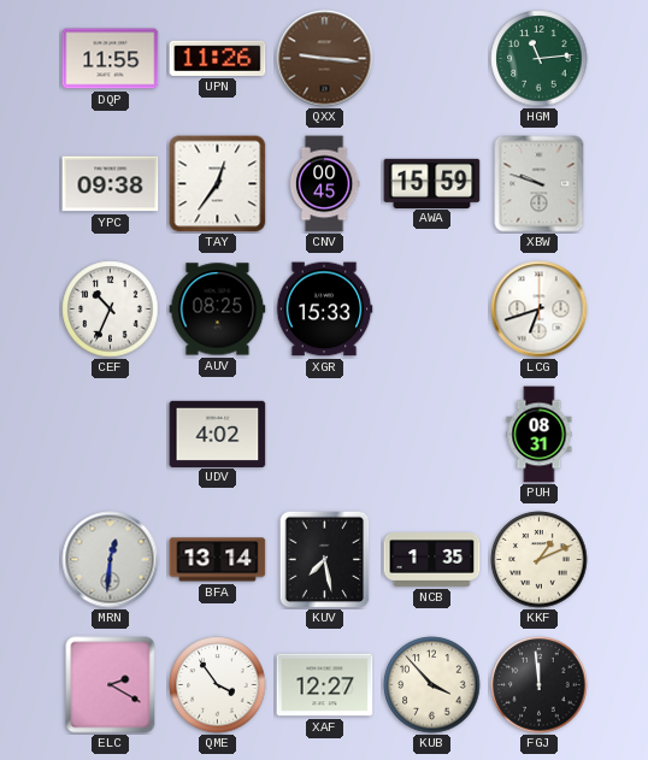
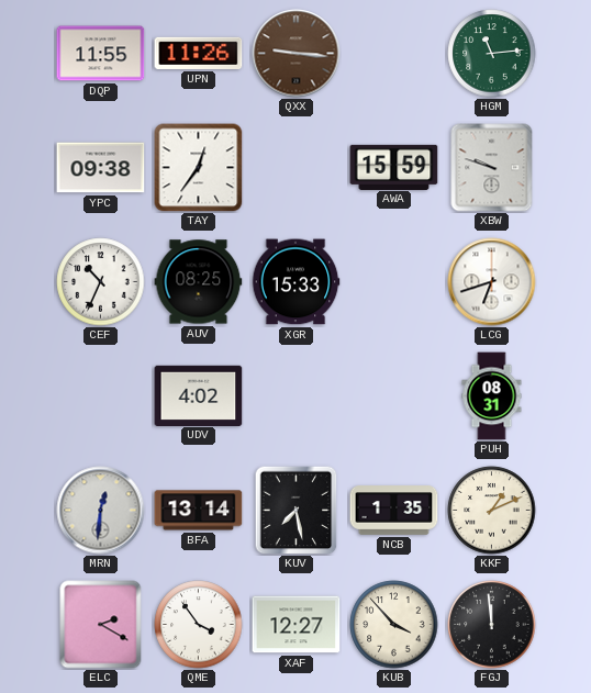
CNV: 00:45 -> none
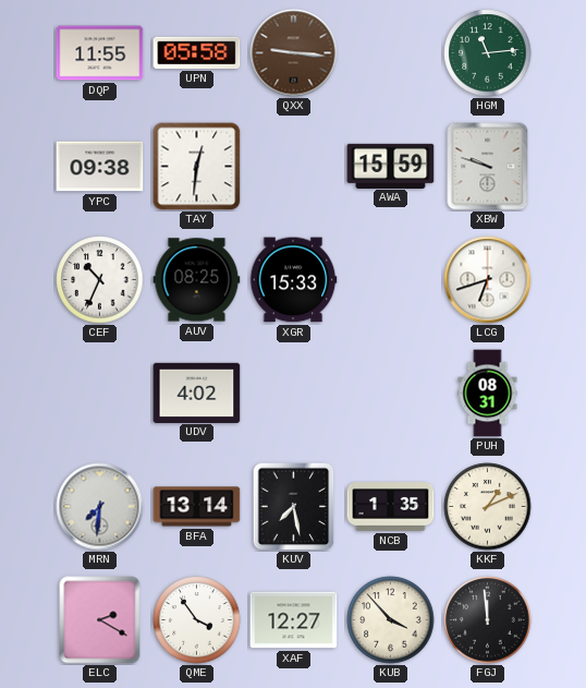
UPN: 11:26 -> 05:58
TAY: 12:36 -> 12:31
MRN: 12:31 -> 7:31
